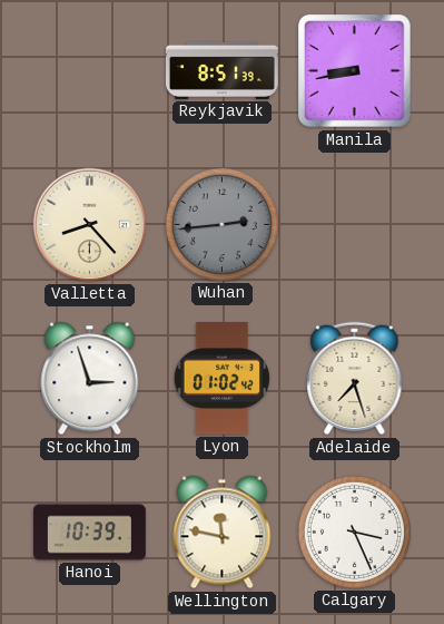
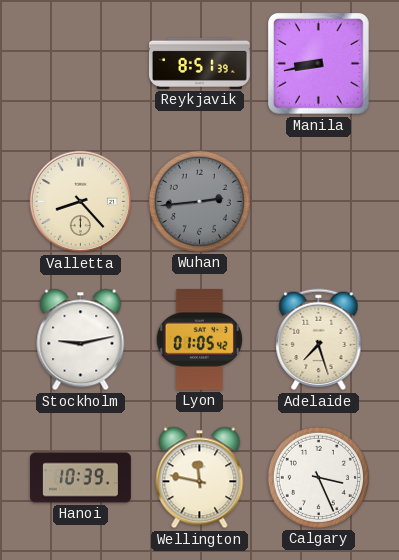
Stockholm: 2:57 -> 9:13
Lyon: 01:02 -> 01:05
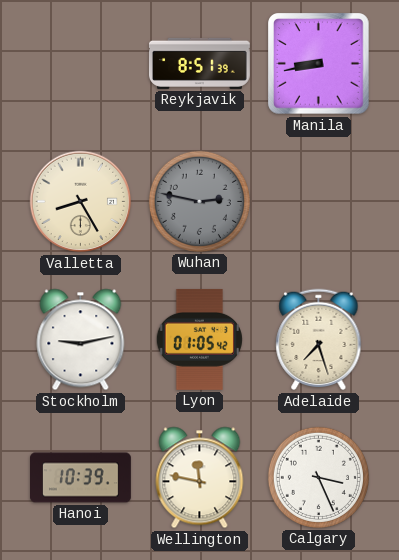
Valletta: 8:23 -> 8:25
Wuhan: 2:44 -> 2:47
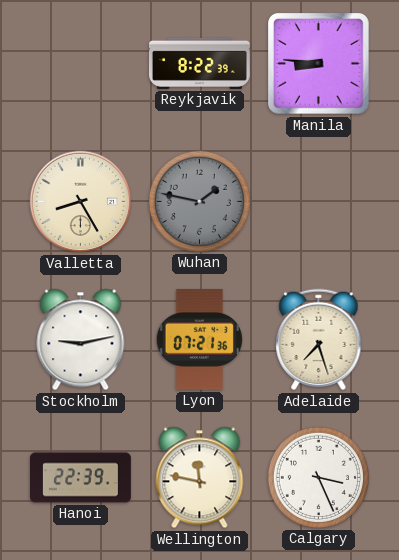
Reykjavik: 8:51 -> 8:22
Manila: 8:43 -> 8:46
Wuhan: 2:47 -> 1:47
Lyon: 01:05 -> 07:21
Hanoi: 10:39 -> 22:39
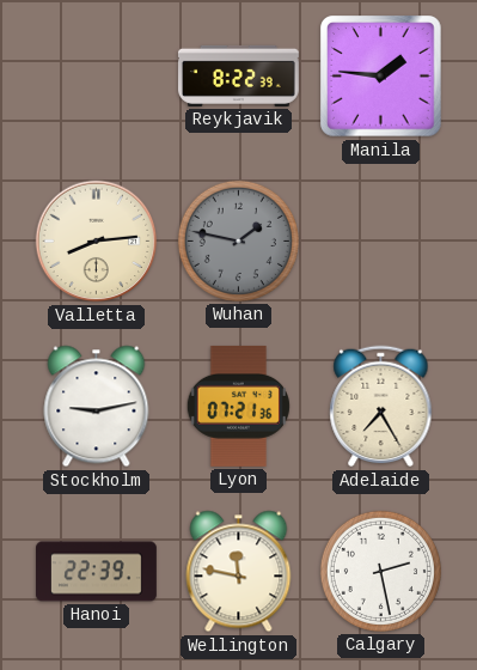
Manila: 8:46 -> 1:46
Valletta: 8:25 -> 8:14
Adelaide: 7:27 -> 7:25
Calgary: 3:26 -> 2:28
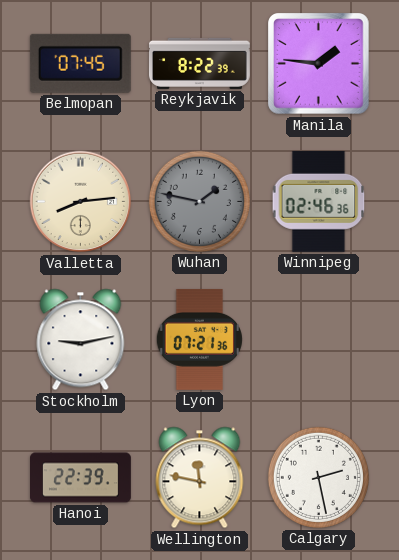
Belmopan: none -> 07:45
Winnipeg: none -> 02:46
Adelaide: 7:25 -> none
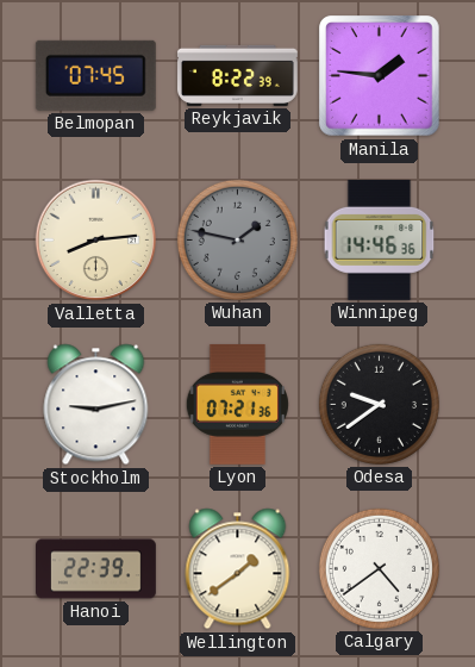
Winnipeg: 02:46 -> 14:46
Odesa: none -> 9:39
Wellington: 11:47 -> 1:39
Calgary: 2:28 -> 4:39
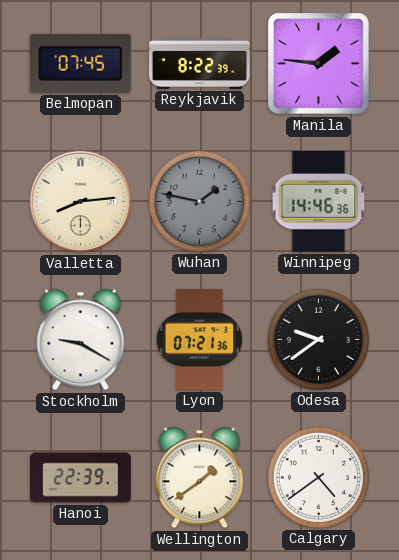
Stockholm: 9:13 -> 9:20
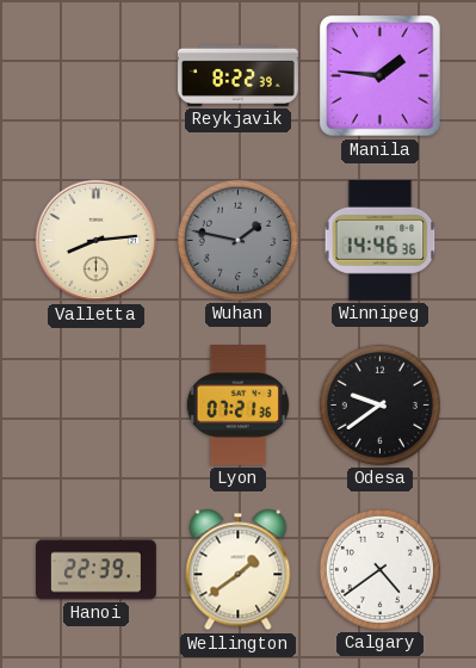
Belmopan: 07:45 -> none
Stockholm: 9:20 -> none
